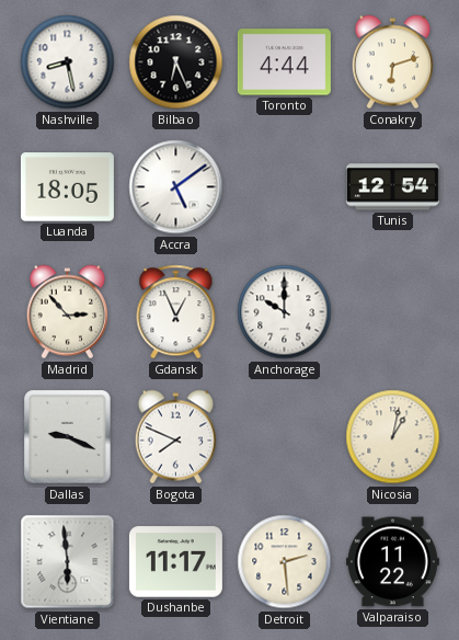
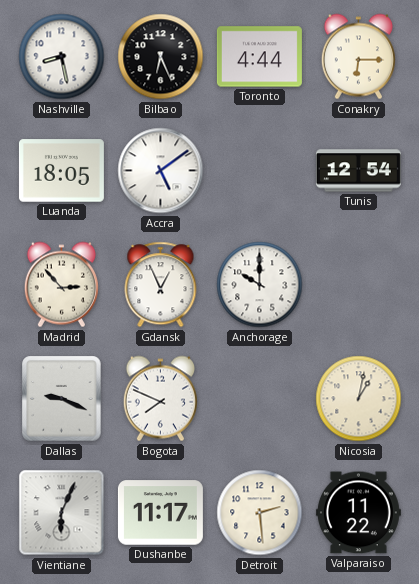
Conakry: 6:12 -> 6:15
Vientiane: 5:59 -> 6:04
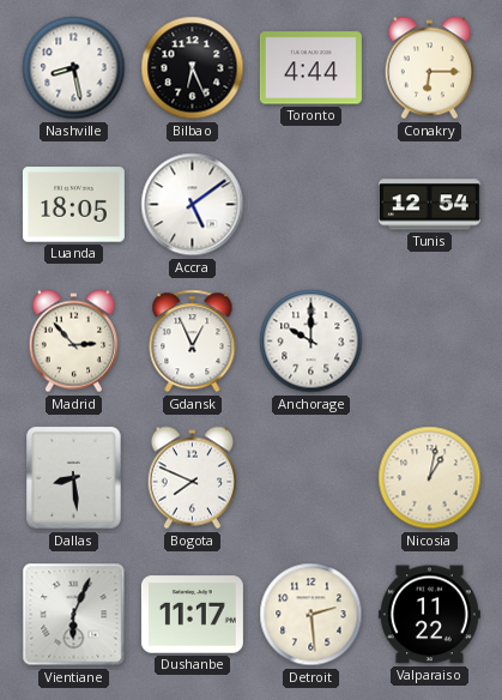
Dallas: 9:19 -> 8:29
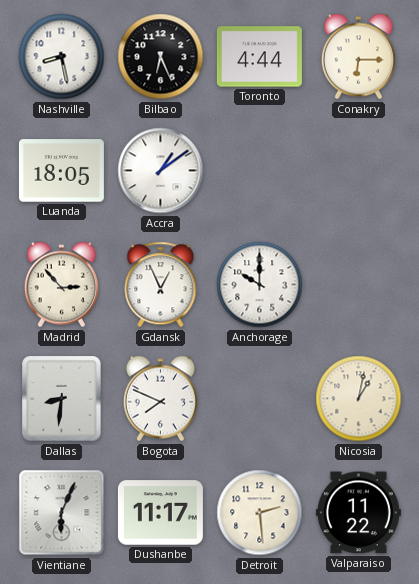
Accra: 5:09 -> 1:09
Tunis: 12:54 -> none
Dallas: 8:29 -> 8:31
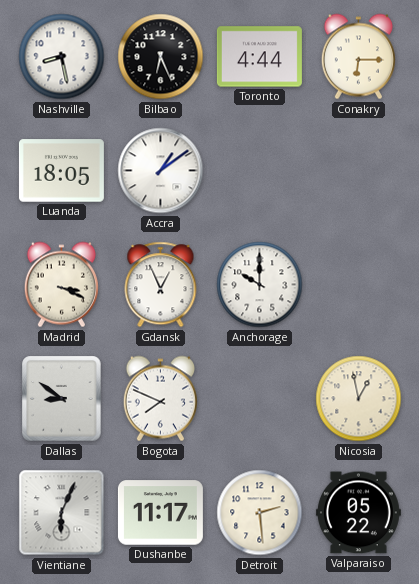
Madrid: 2:53 -> 3:19
Dallas: 8:31 -> 8:51
Nicosia: 1:02 -> 12:58
Valparaiso: 11:22 -> 05:22
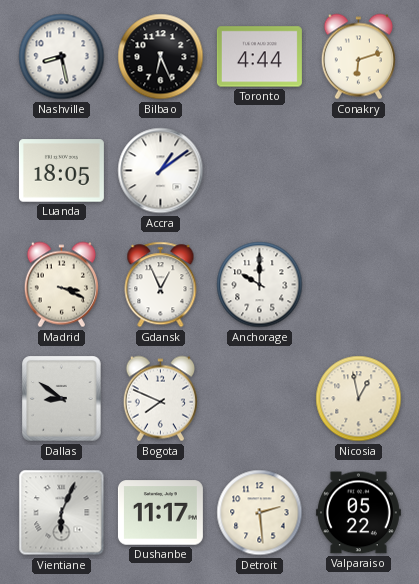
Conakry: 6:15 -> 6:12
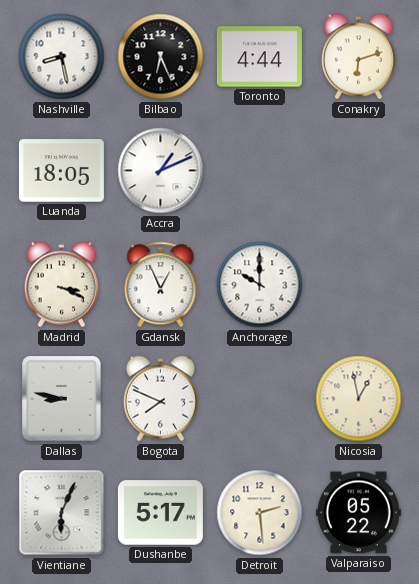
Accra: 1:09 -> 1:11
Dallas: 8:51 -> 8:47
Dushanbe: 11:17 -> 5:17
